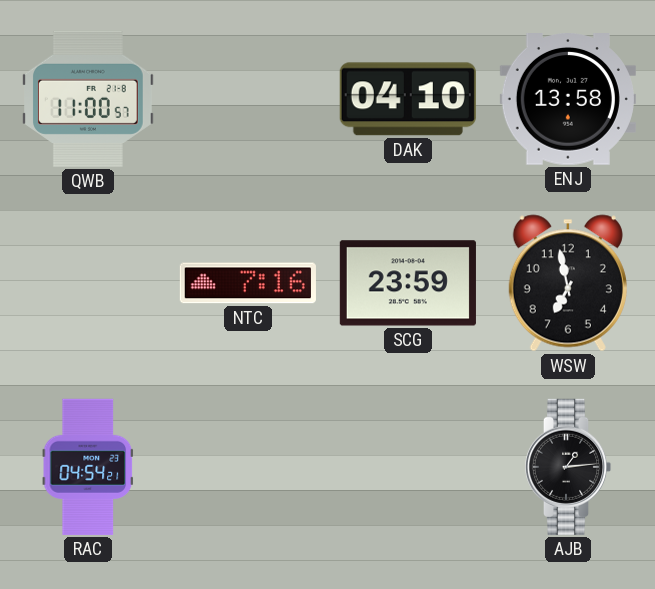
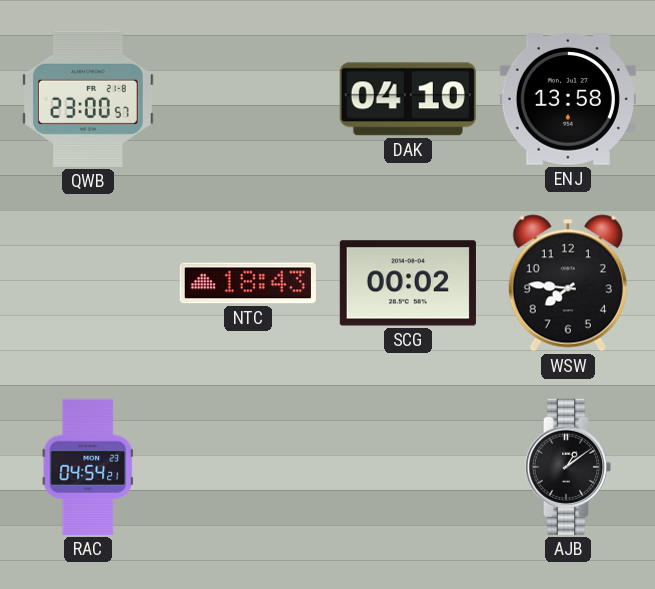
QWB: 11:00 -> 23:00
NTC: 7:16 -> 18:43
SCG: 23:59 -> 00:02
WSW: 6:58 -> 7:46
AJB: 1:14 -> 1:09
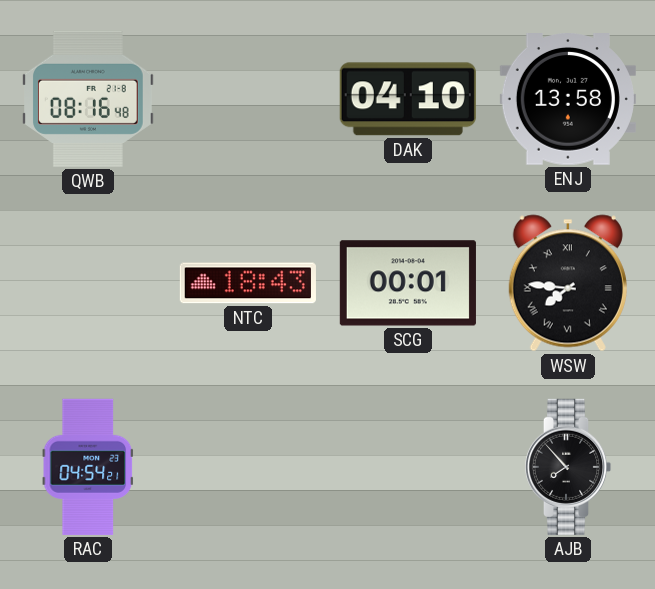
QWB: 23:00 -> 08:16
SCG: 00:02 -> 00:01
WSW numerals: Arabic -> Roman
AJB: 1:09 -> 7:53
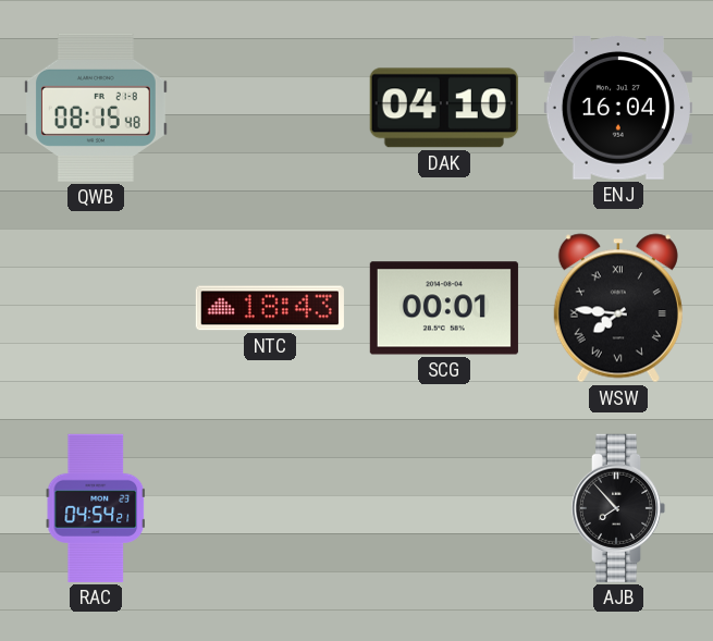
QWB: 08:16 -> 08:15
ENJ: 13:58 -> 16:04
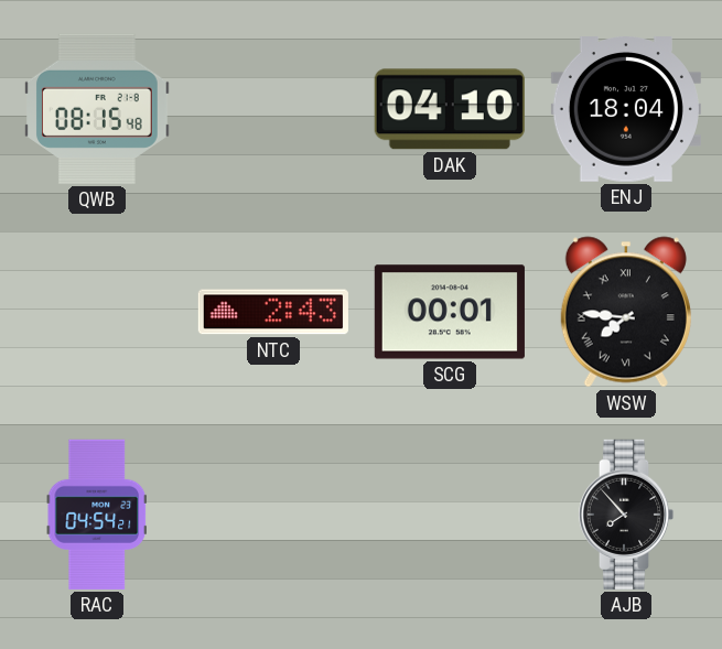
ENJ: 16:04 -> 18:04
NTC: 18:43 -> 2:43
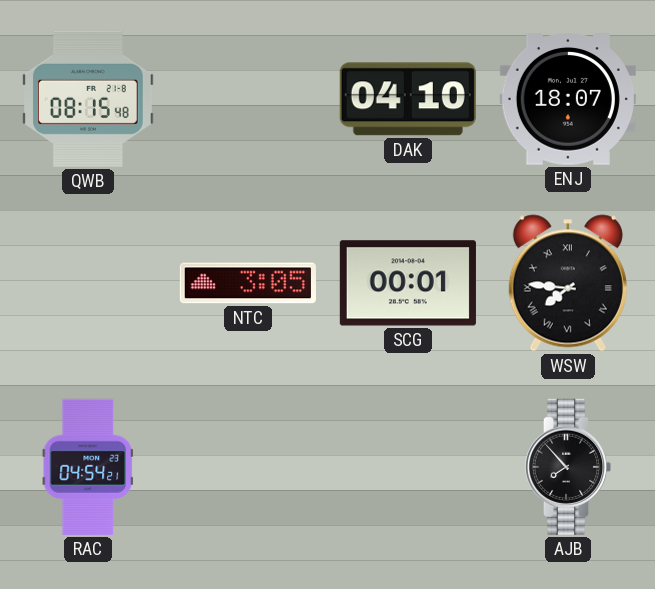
ENJ: 18:04 -> 18:07
NTC: 2:43 -> 3:05
